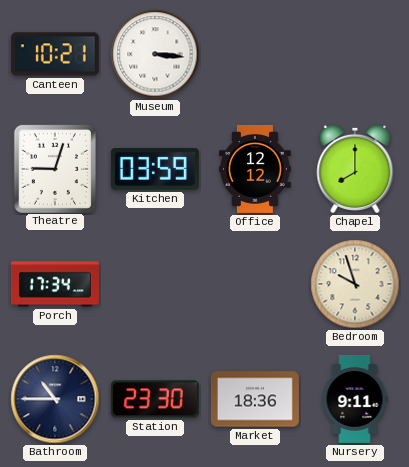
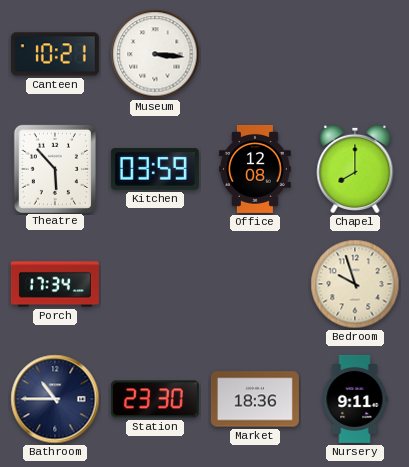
Theatre: 9:03 -> 5:53
Office: 12:12 -> 12:08
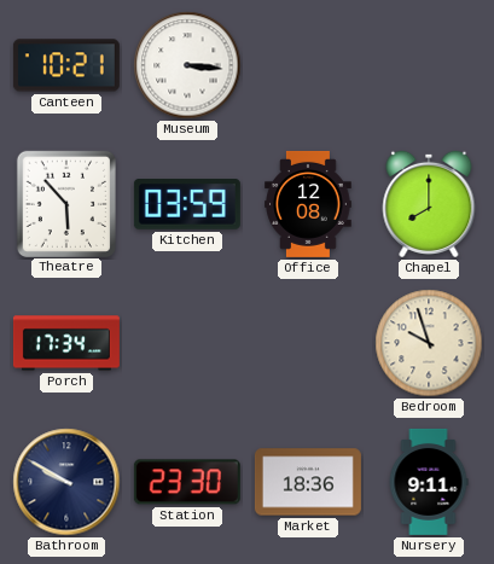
Bathroom: 10:45 -> 9:50
